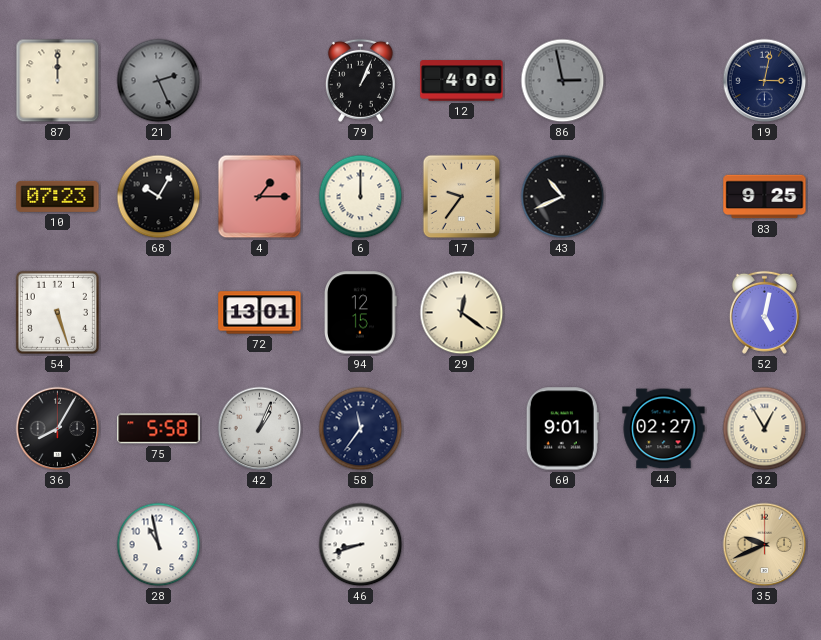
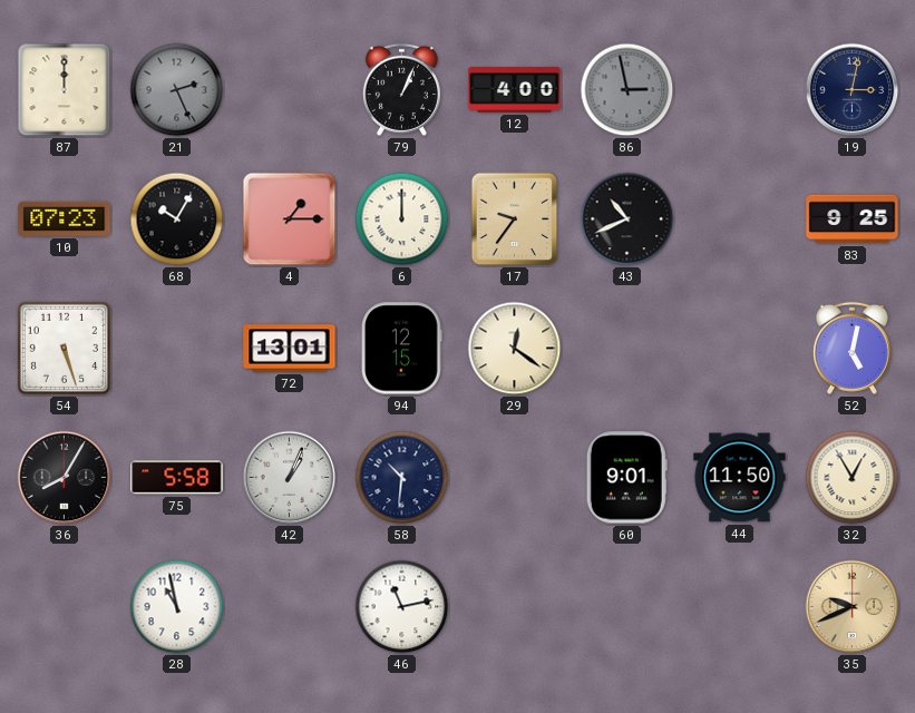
58: 11:36 -> 10:31
44: 02:27 -> 11:50
46: 8:42 -> 11:13
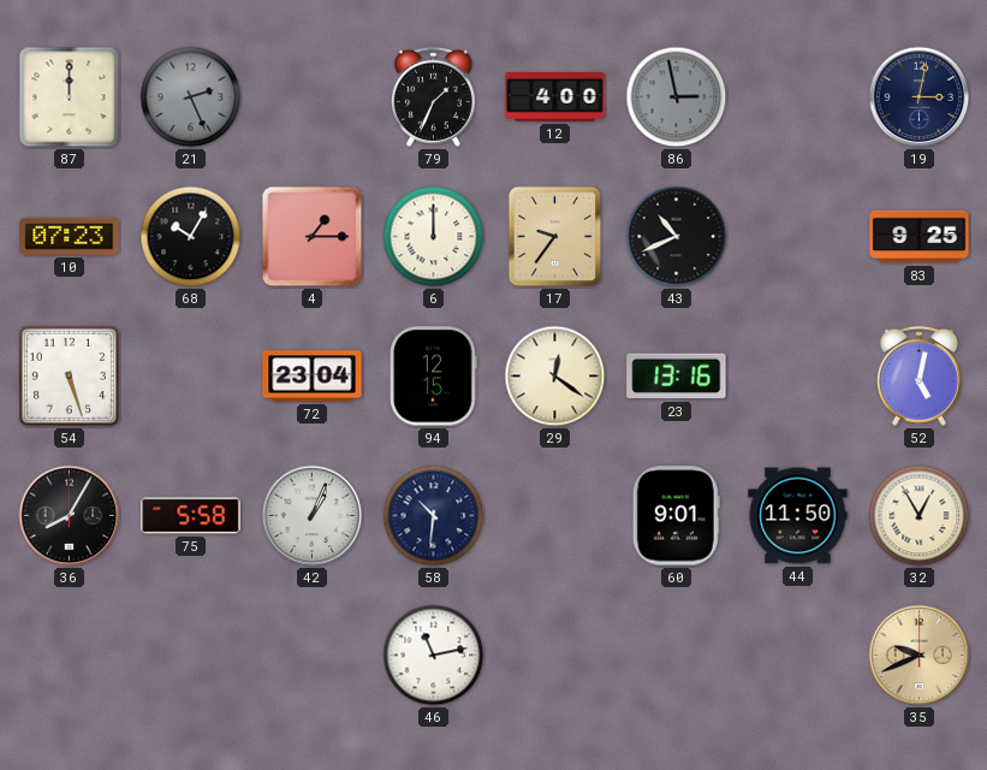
79: 1:04 -> 1:34
72: 13:01 -> 23:04
23: none -> 13:16
28: 10:58 -> none
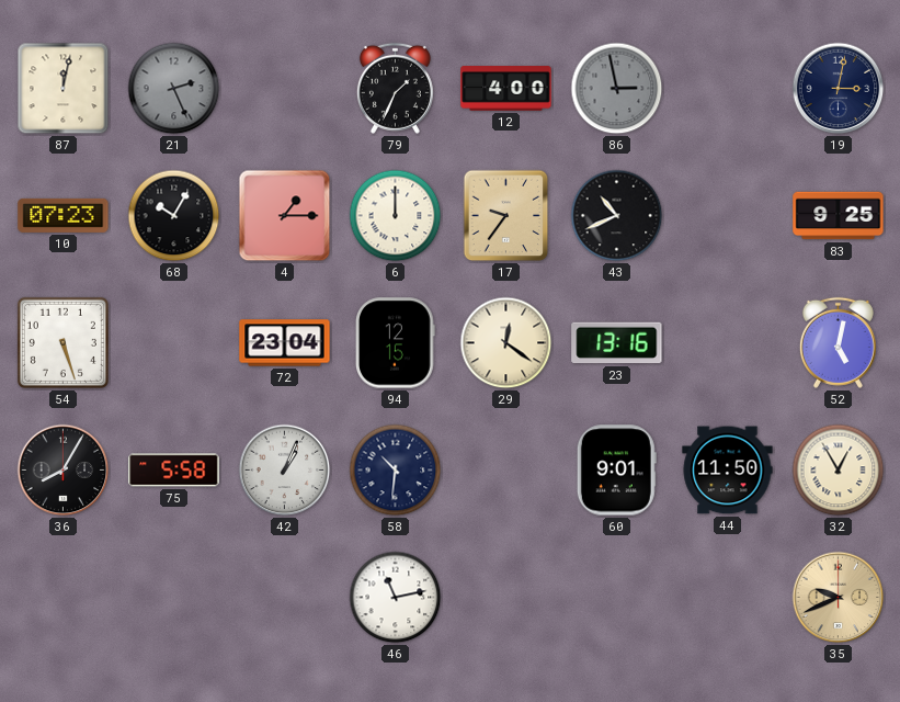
87: 12:00 -> 12:02
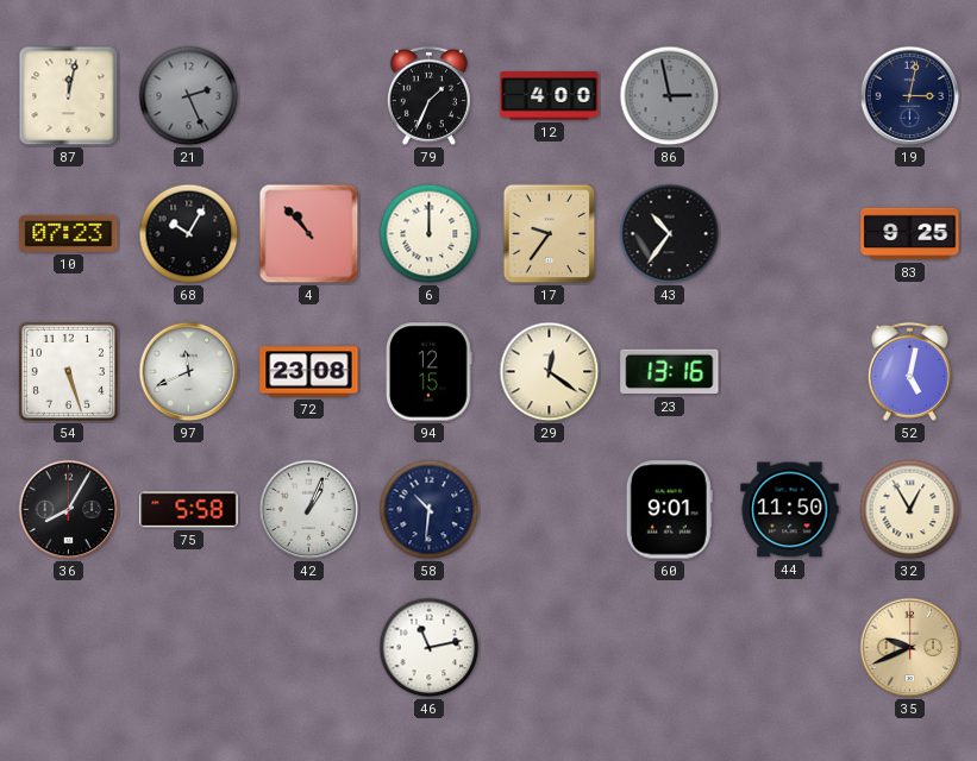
4: 1:15 -> 10:53
43: 10:41 -> 10:36
97: none -> 11:41
72: 23:04 -> 23:08
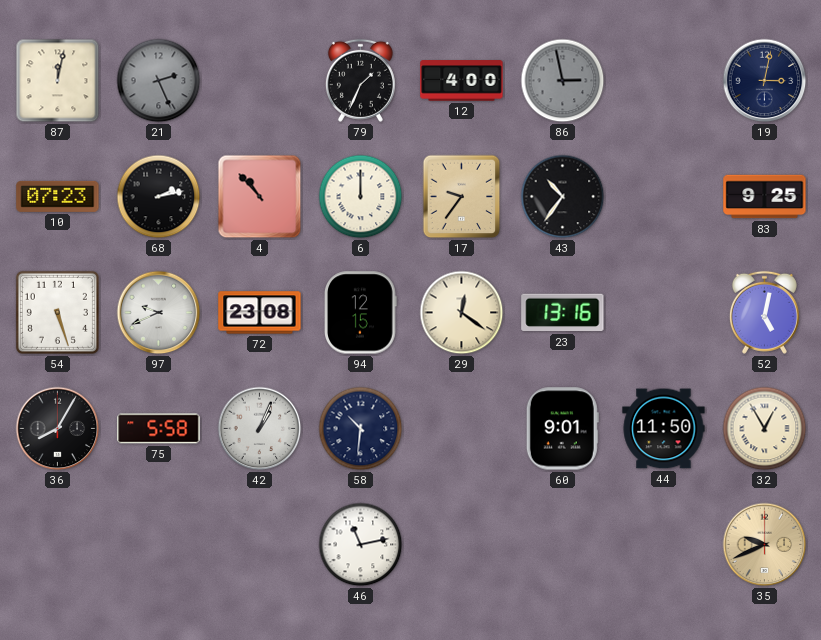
68: 10:05 -> 2:13
97: 11:41 -> 9:41
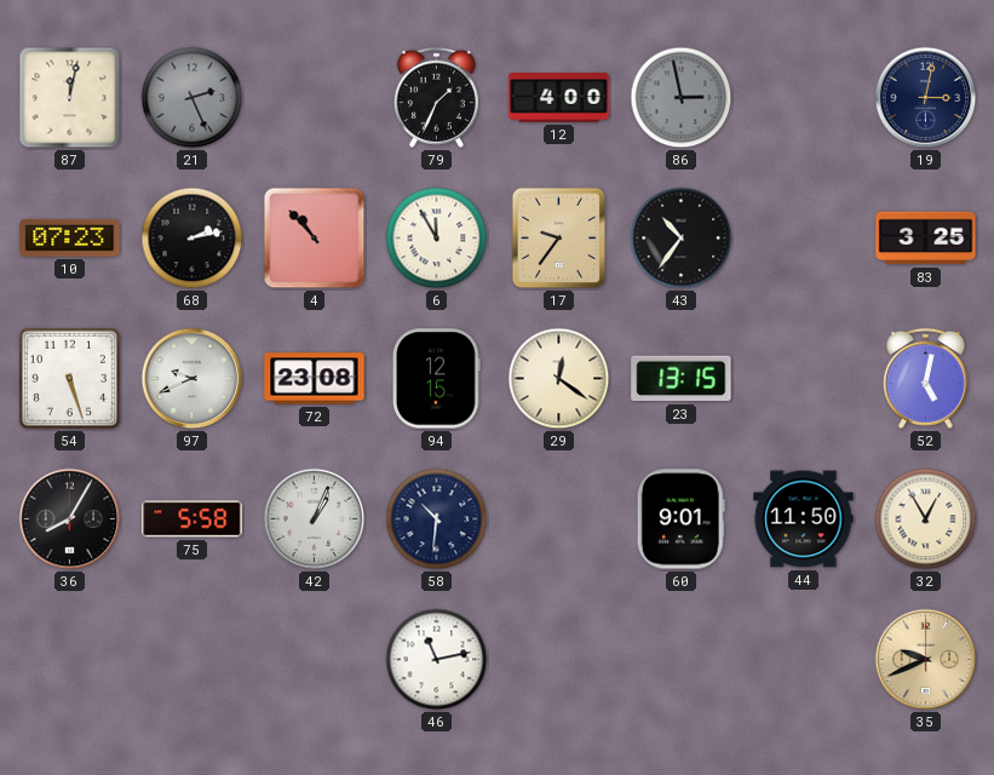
6: 12:00 -> 11:55
83: 9:25 -> 3:25
23: 13:16 -> 13:15
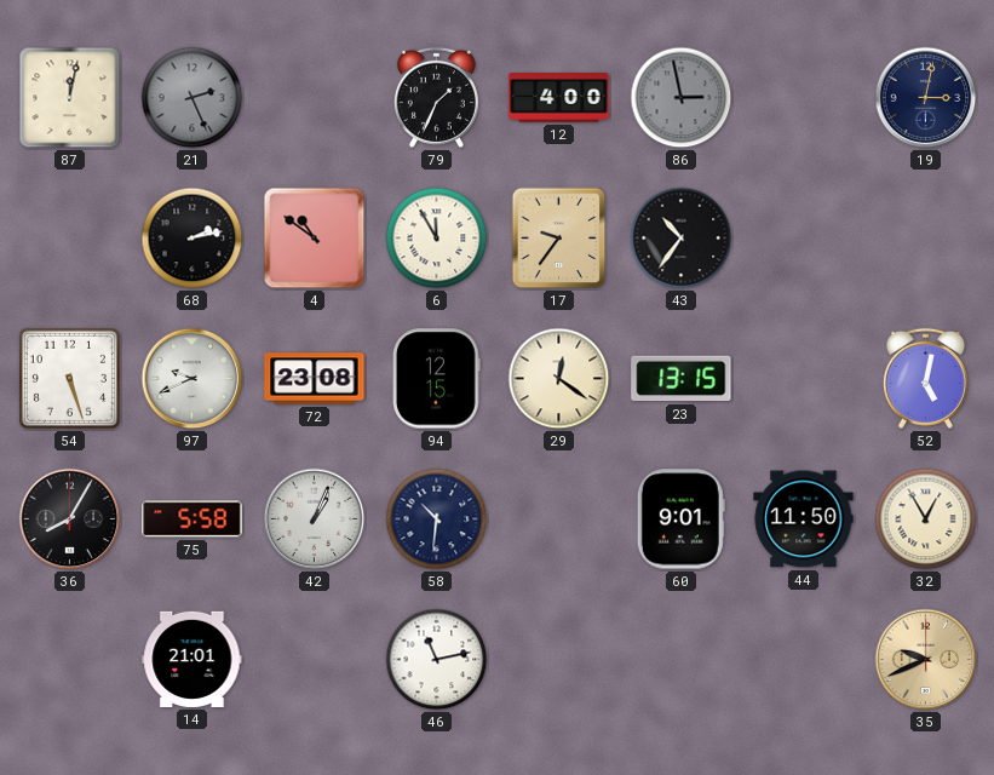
10: 07:23 -> none
4: 10:53 -> 10:51
83: 3:25 -> none
14: none -> 21:01
